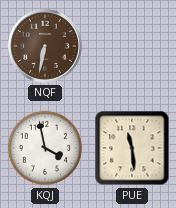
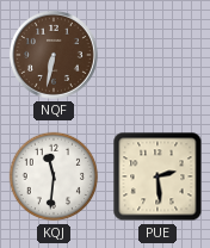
KQJ: 3:58 -> 11:31
PUE: 11:29 -> 2:29
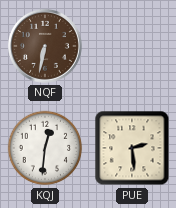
KQJ: 11:31 -> 12:31
